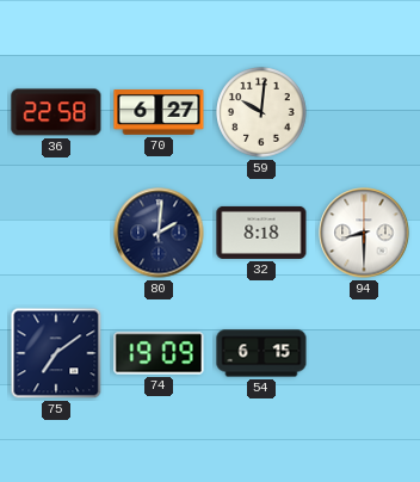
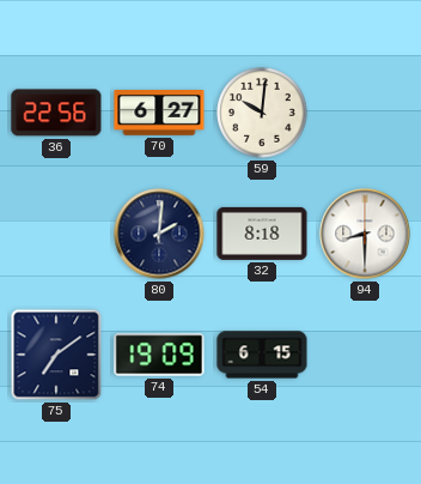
36: 22:58 -> 22:56
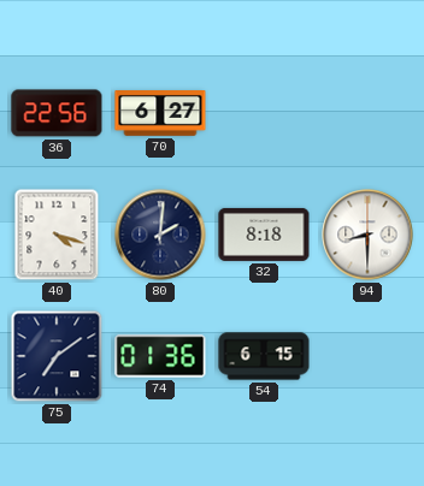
59: 10:01 -> none
40: none -> 4:18
74: 19:09 -> 01:36
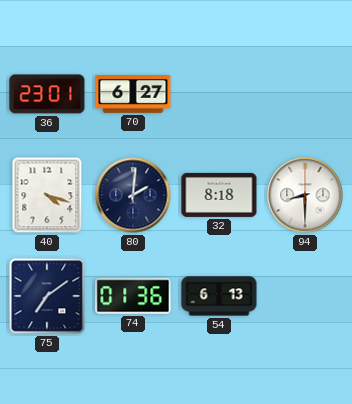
36: 22:56 -> 23:01
54: 6:15 -> 6:13
